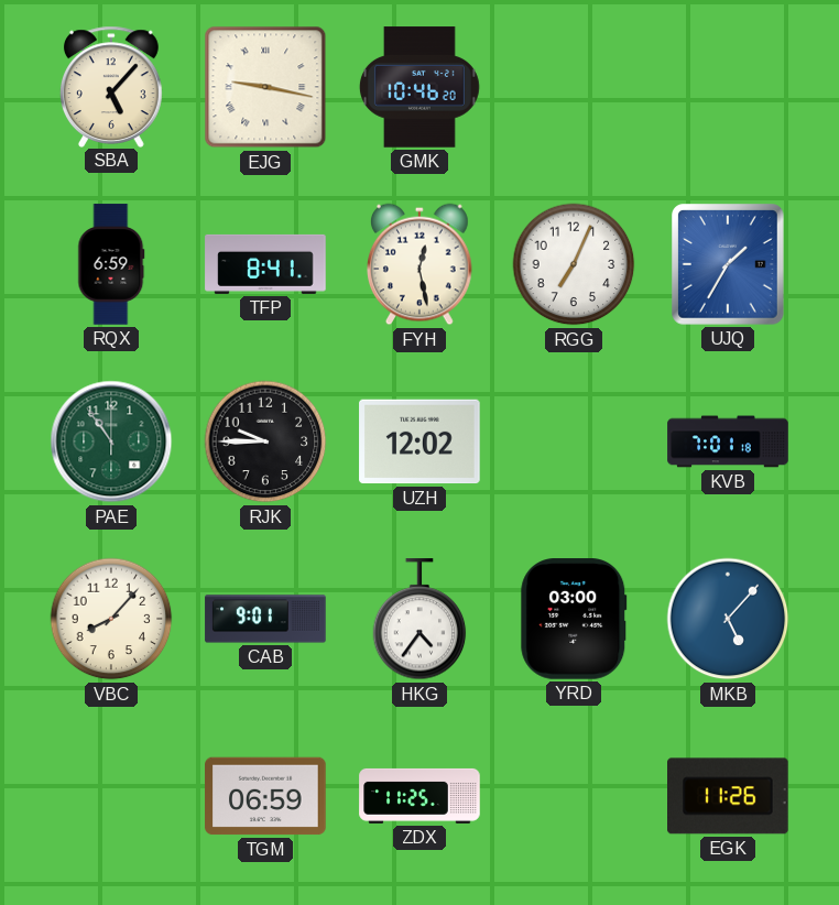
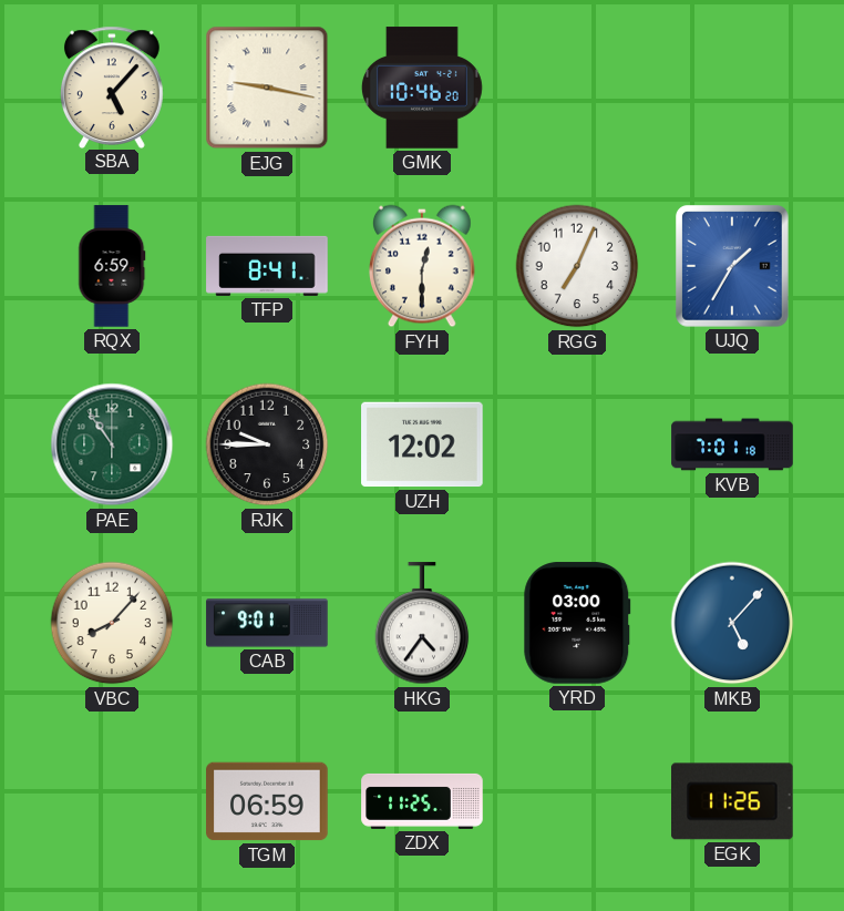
FYH: 12:28 -> 12:30
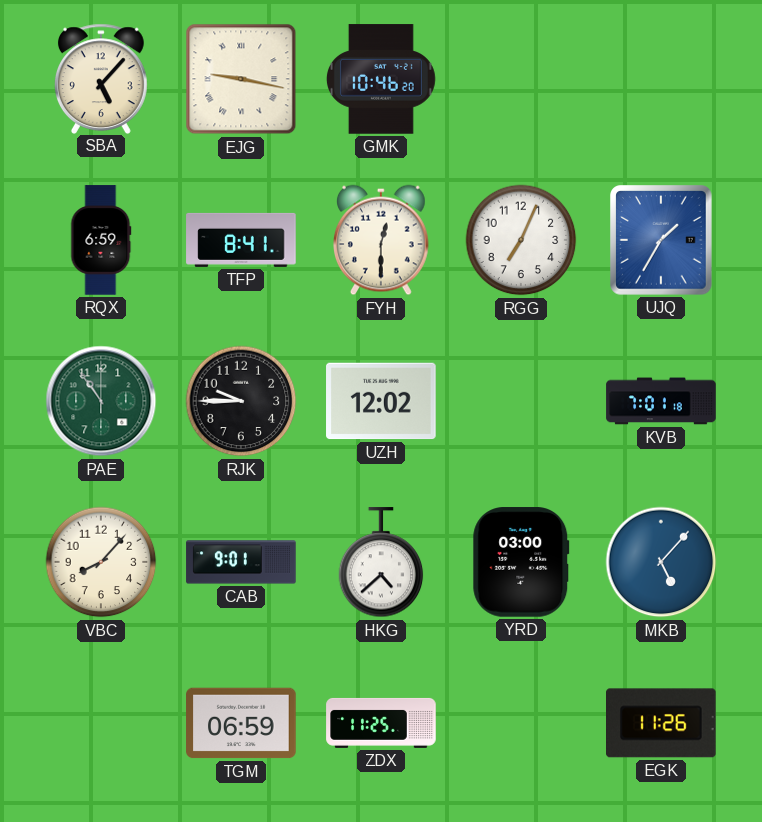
HKG: 4:36 -> 4:38
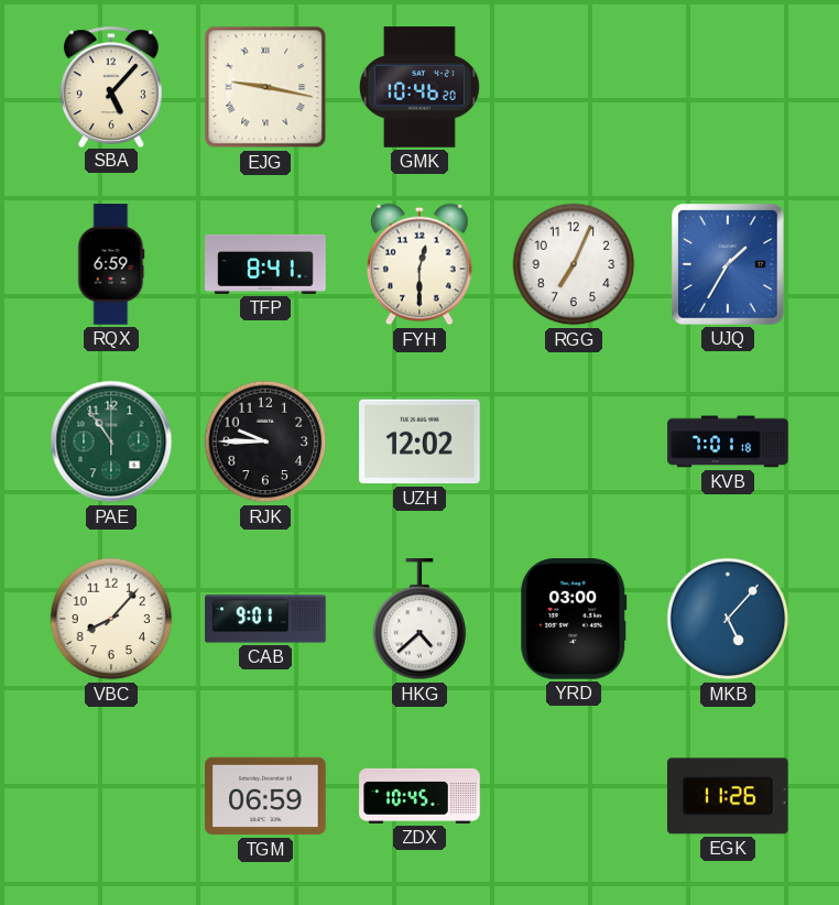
ZDX: 11:25 -> 10:45
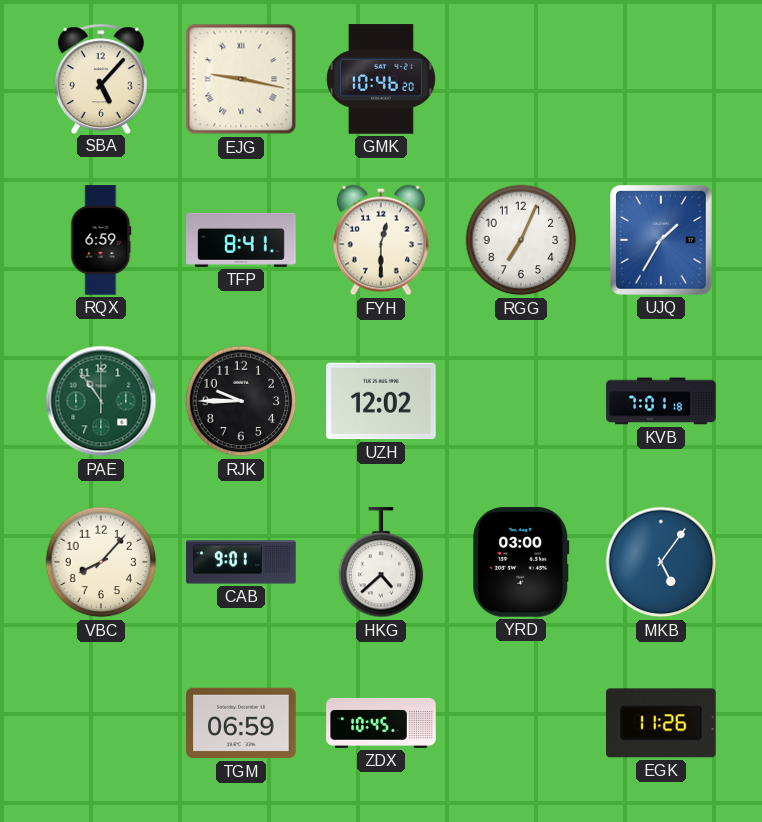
MKB: 5:07 -> 5:06
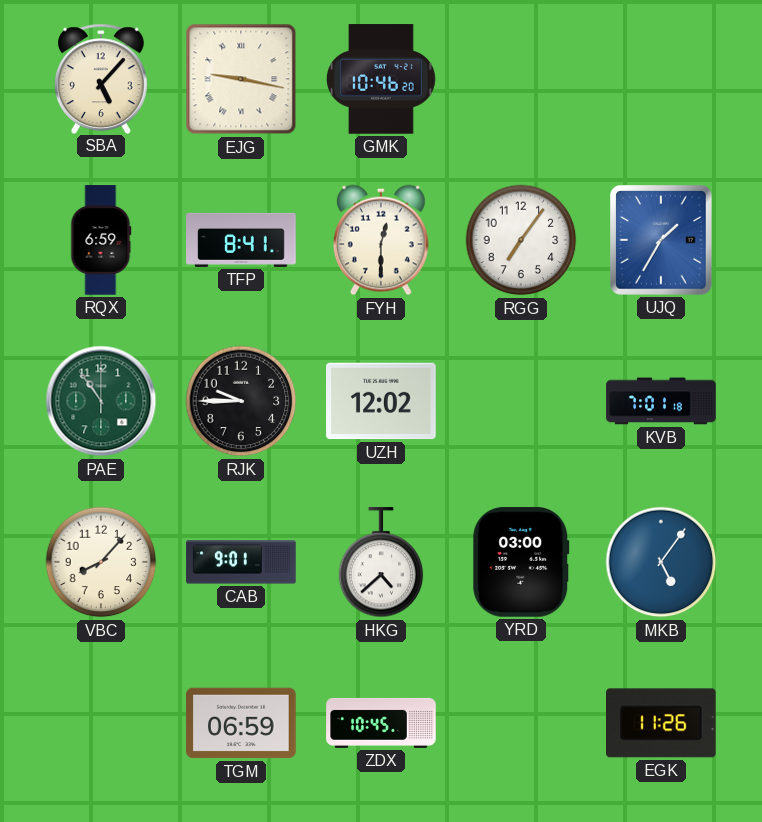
RGG: 7:04 -> 7:06
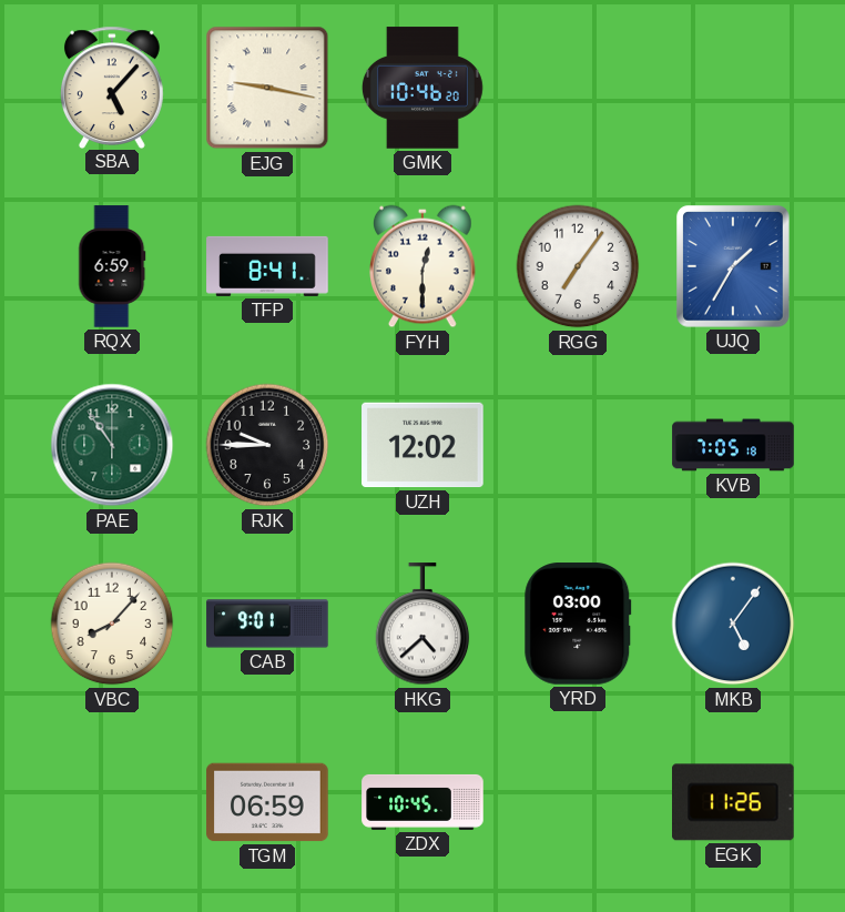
KVB: 7:01 -> 7:05
